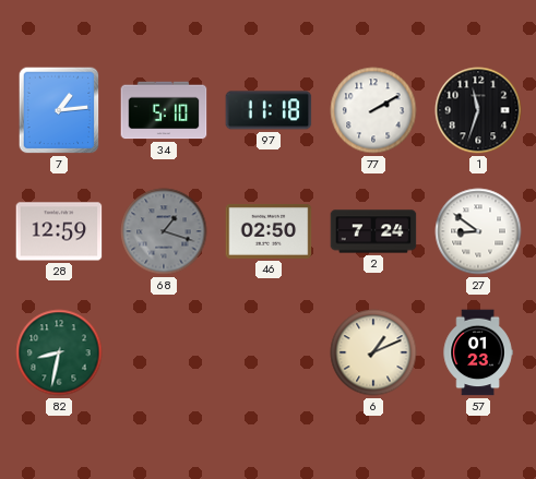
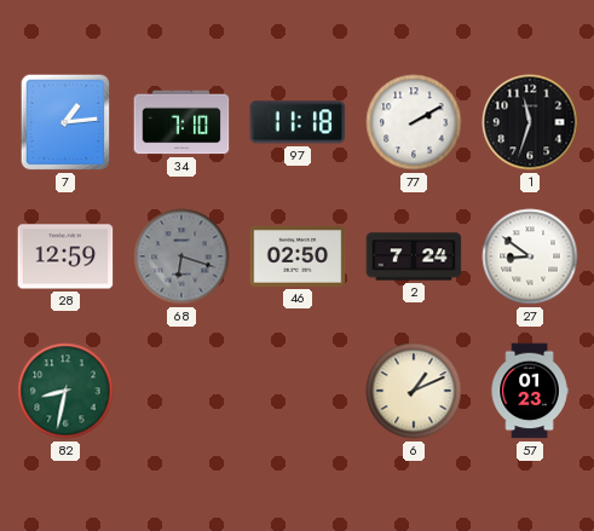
34: 5:10 -> 7:10
68: 1:18 -> 6:18
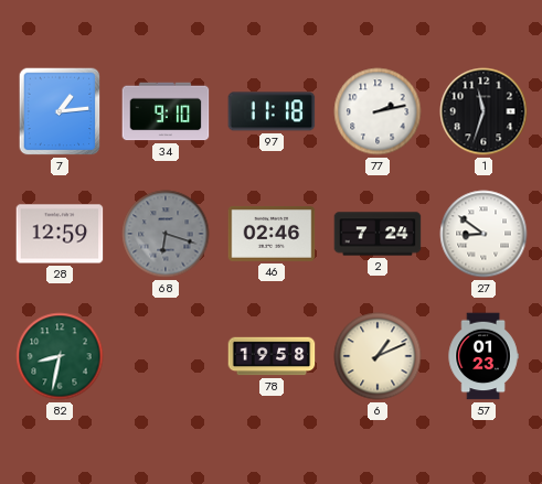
34: 7:10 -> 9:10
77: 2:10 -> 2:13
46: 02:50 -> 02:46
78: none -> 19:58
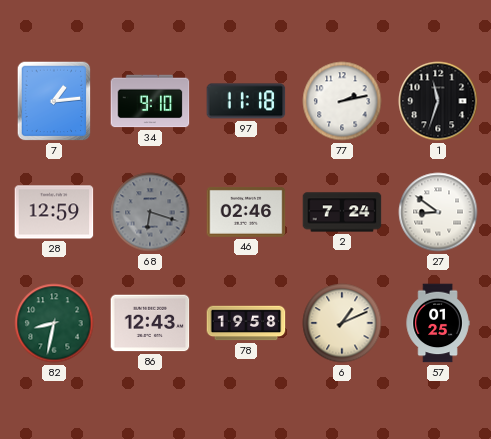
86: none -> 12:43
57: 01:23 -> 01:25
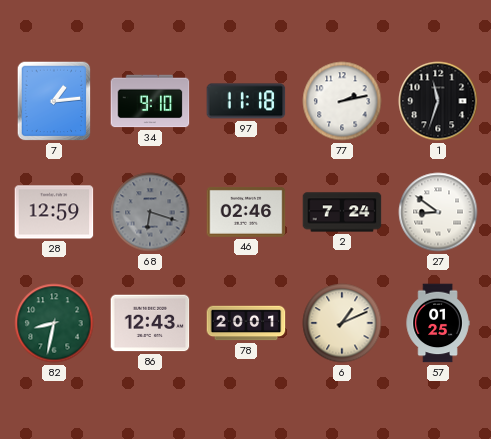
78: 19:58 -> 20:01
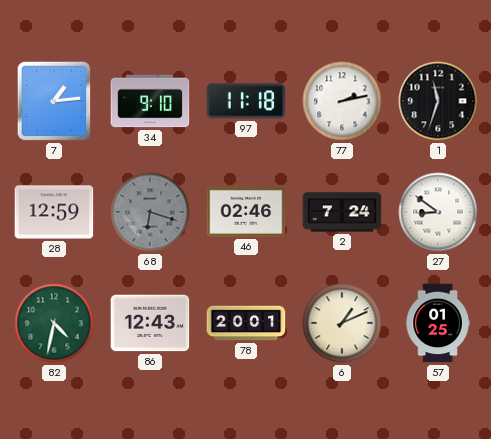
82: 8:32 -> 4:32
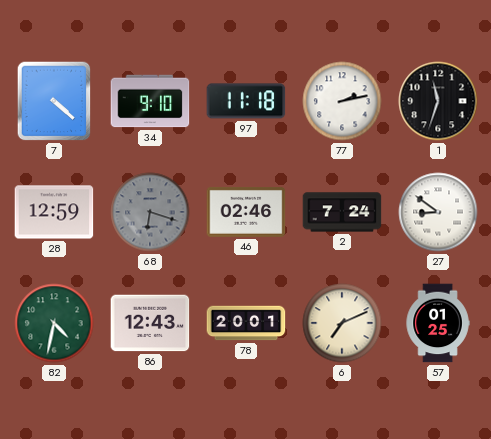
7: 1:14 -> 4:22
6: 1:11 -> 7:11
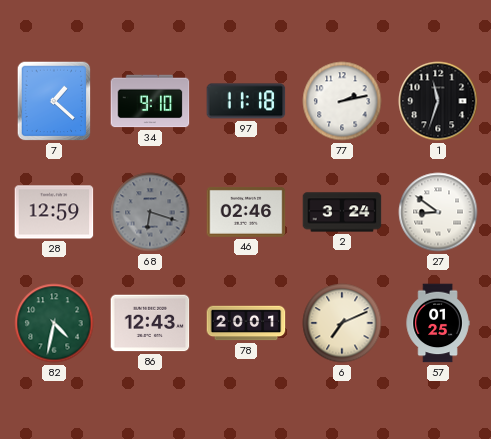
7: 4:22 -> 1:22
2: 7:24 -> 3:24
